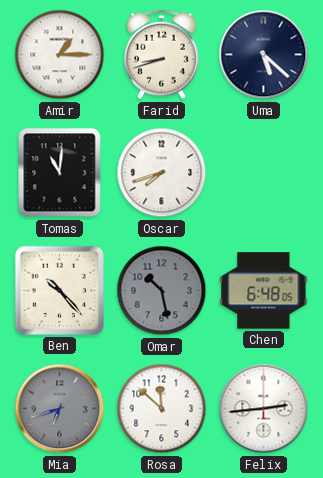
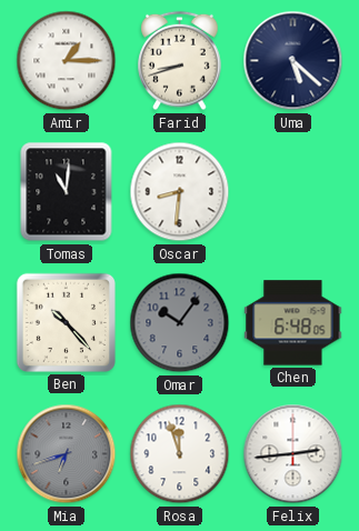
Oscar: 7:42 -> 8:31
Omar: 10:28 -> 10:06
Rosa: 11:52 -> 11:57
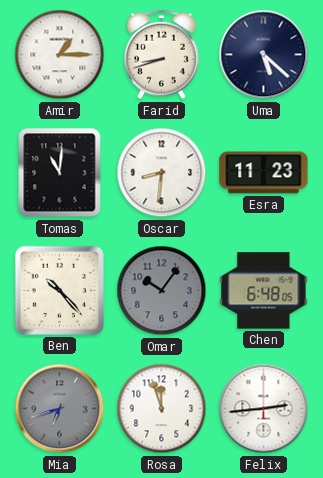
Esra: none -> 11:23
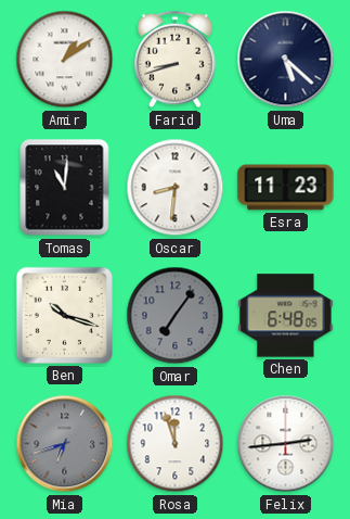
Amir: 1:15 -> 1:09
Ben: 10:23 -> 10:18
Omar: 10:06 -> 7:06
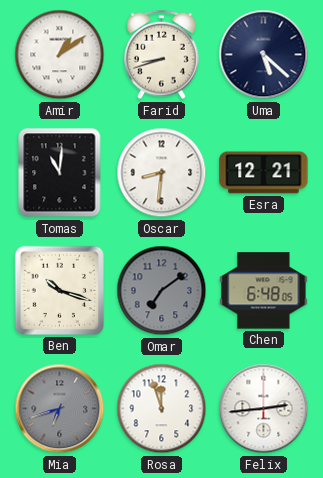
Esra: 11:23 -> 12:21
Omar: 7:06 -> 7:09
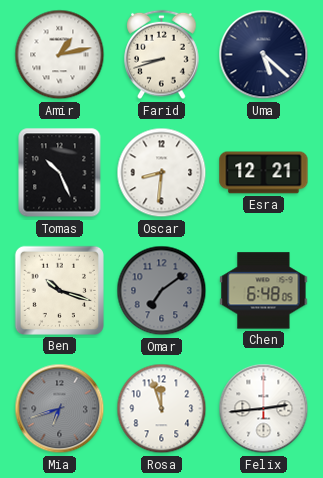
Amir: 1:09 -> 1:13
Tomas: 11:01 -> 10:26
